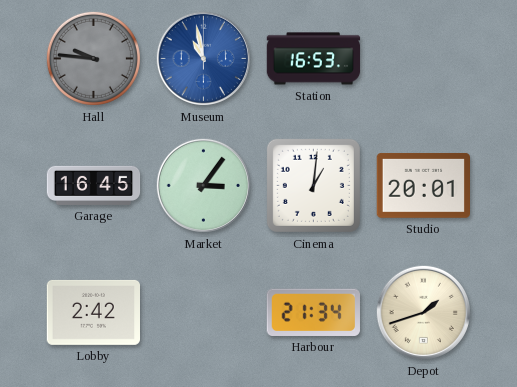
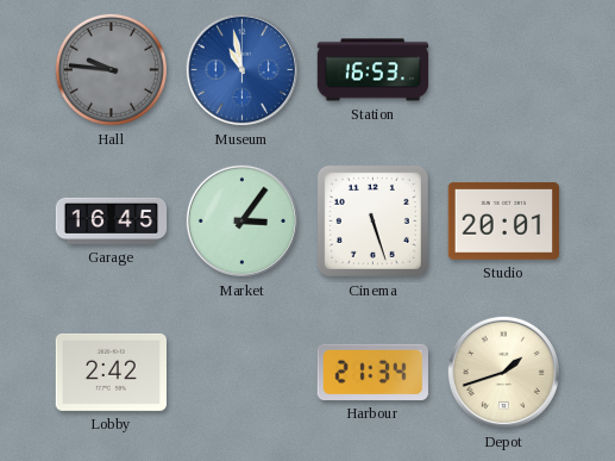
Cinema: 1:01 -> 5:27
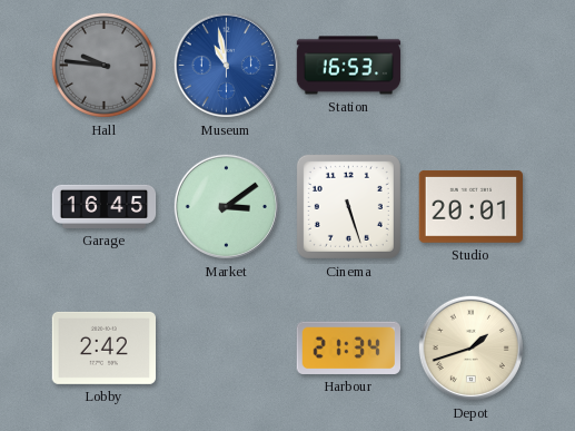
Market: 3:06 -> 3:09
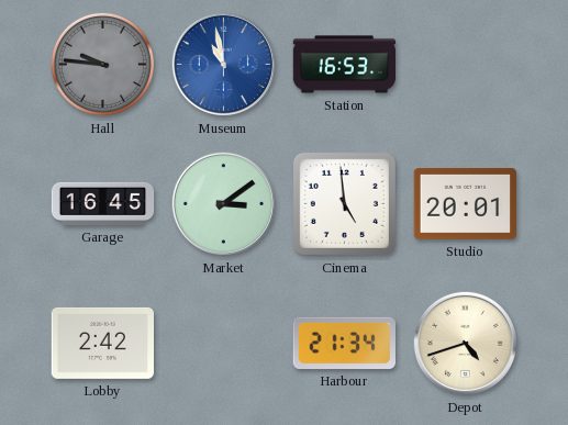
Cinema: 5:27 -> 4:59
Depot: 1:42 -> 4:42
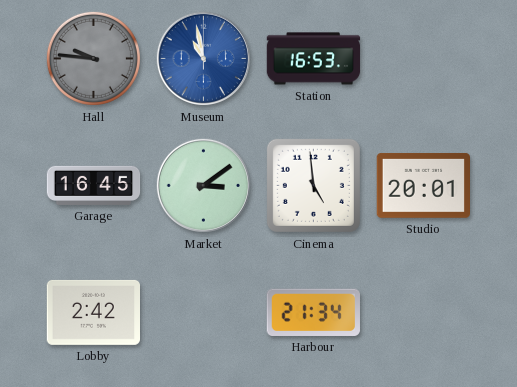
Depot: 4:42 -> none
